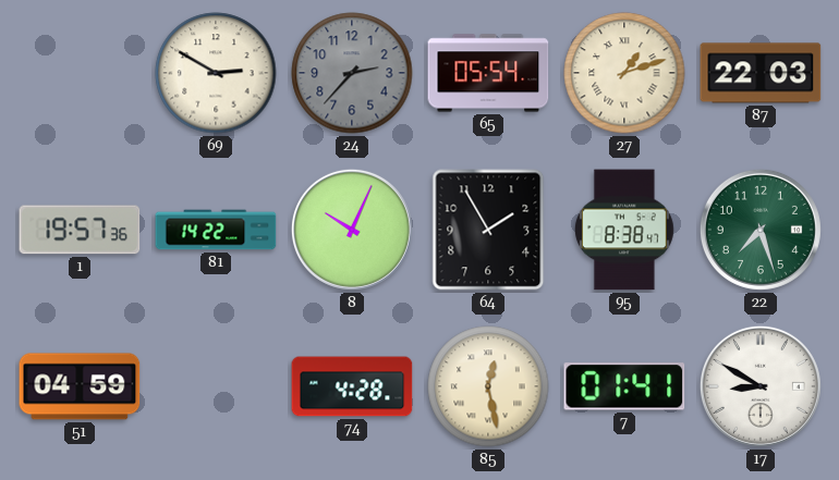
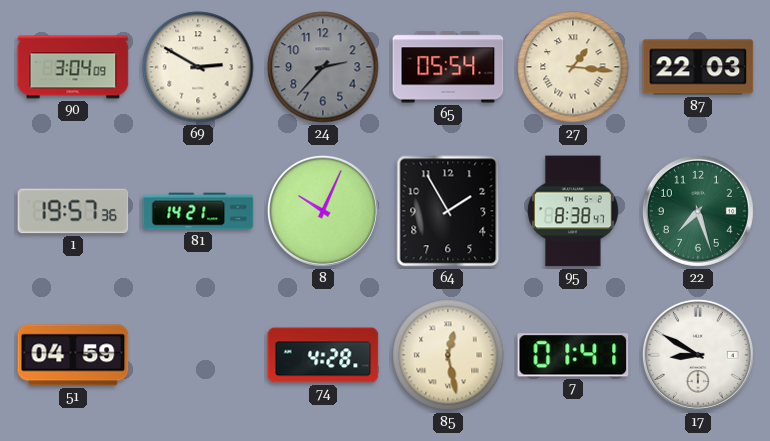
90: none -> 3:04
27: 1:12 -> 1:16
81: 14:22 -> 14:21
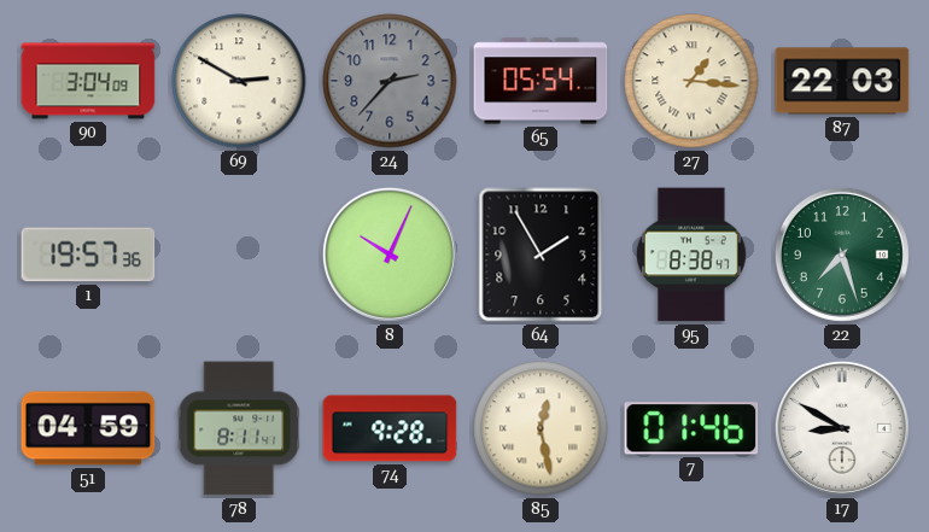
81: 14:21 -> none
78: none -> 8:11
74: 4:28 -> 9:28
7: 01:41 -> 01:46
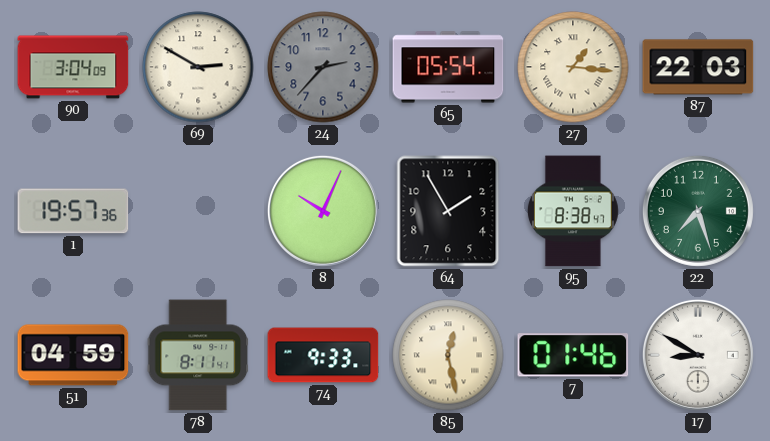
74: 9:28 -> 9:33
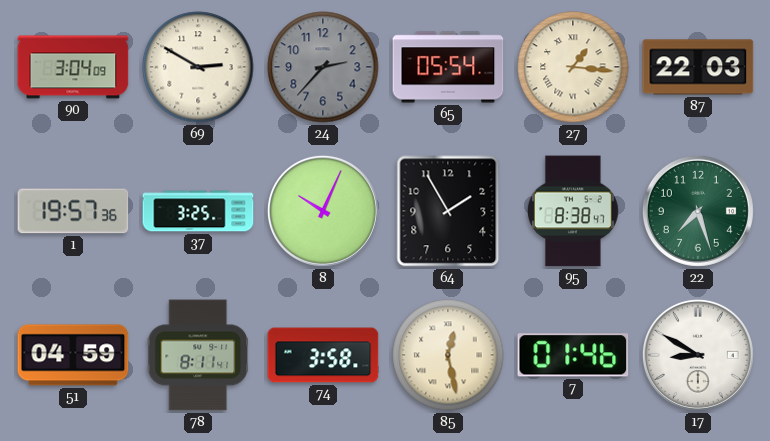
37: none -> 3:25
74: 9:33 -> 3:58
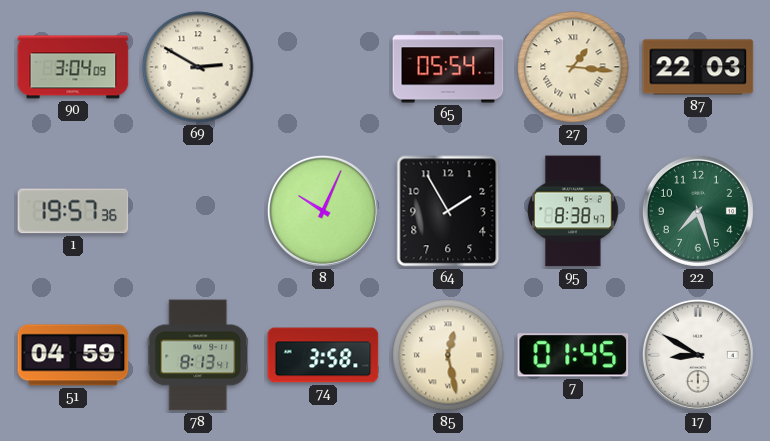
24: 2:37 -> none
37: 3:25 -> none
78: 8:11 -> 8:13
7: 01:46 -> 01:45
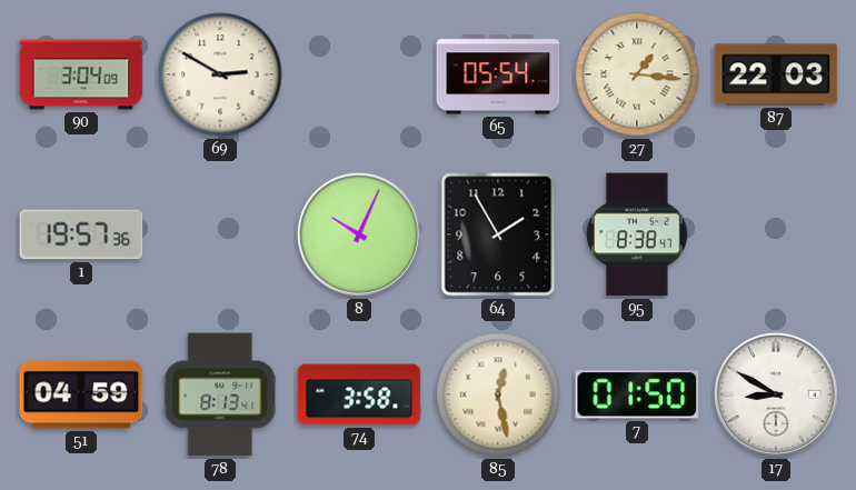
22: 7:27 -> none
7: 01:45 -> 01:50
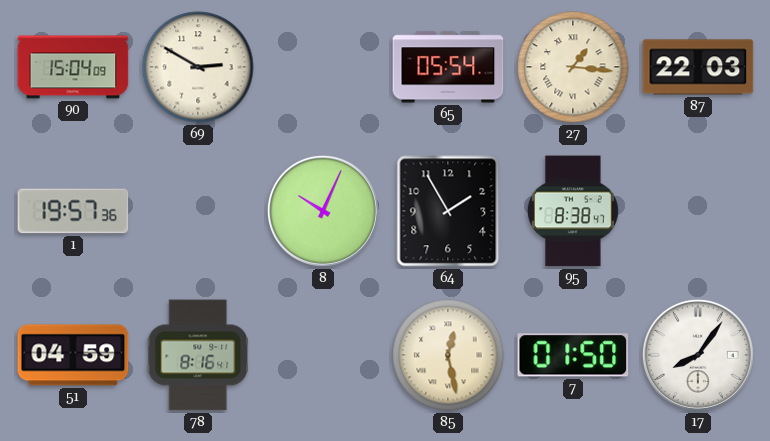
90: 3:04 -> 15:04
78: 8:13 -> 8:16
74: 3:58 -> none
17: 8:50 -> 8:06
